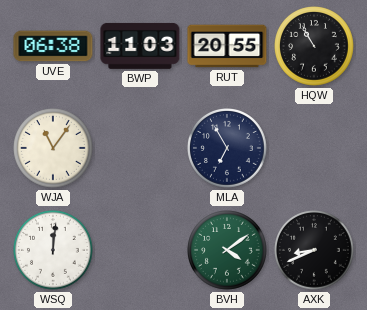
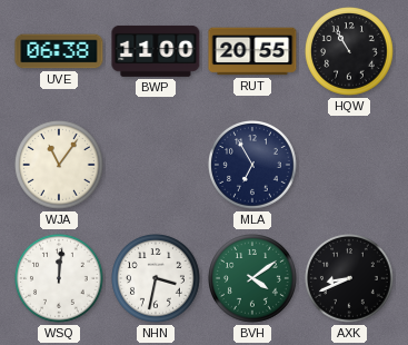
BWP: 11:03 -> 11:00
NHN: none -> 3:32
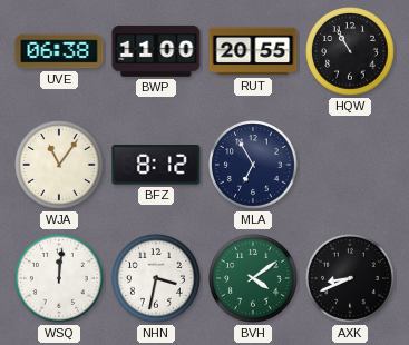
BFZ: none -> 8:12
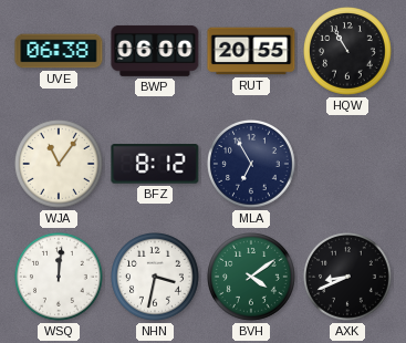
BWP: 11:00 -> 06:00
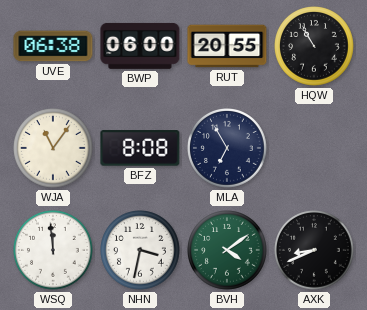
BFZ: 8:12 -> 8:08
WSQ: 12:01 -> 11:59
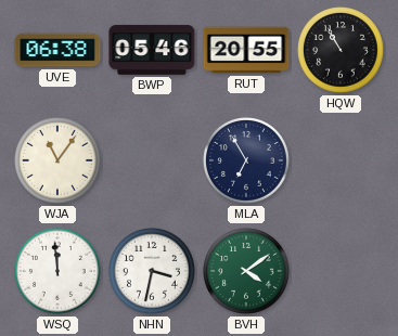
BWP: 06:00 -> 05:46
BFZ: 8:08 -> none
AXK: 8:41 -> none
